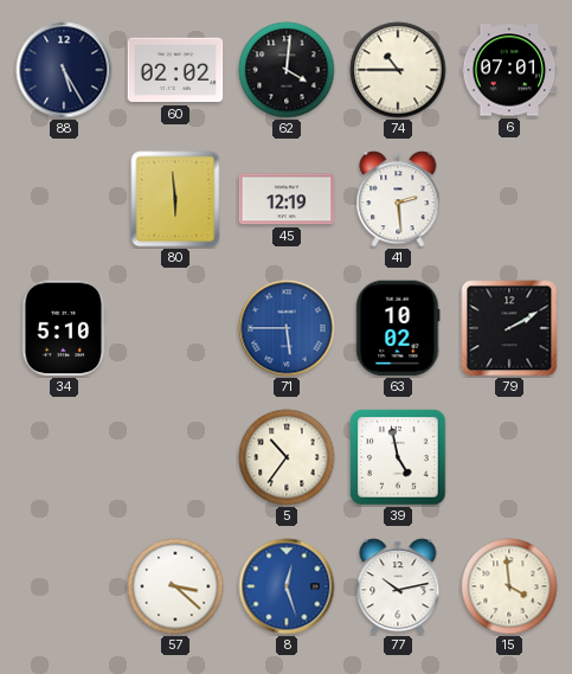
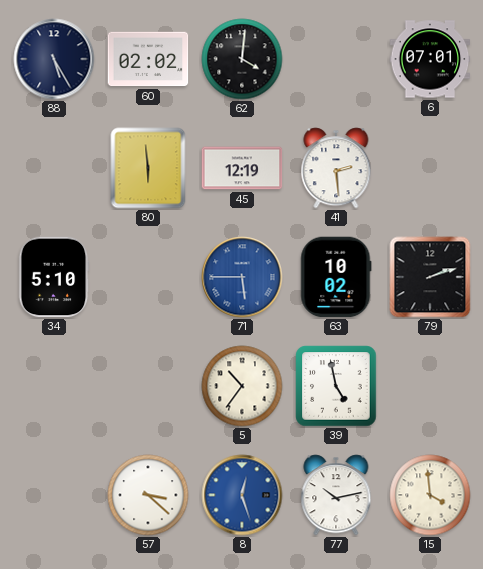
74: 10:45 -> none
79: 2:10 -> 2:12
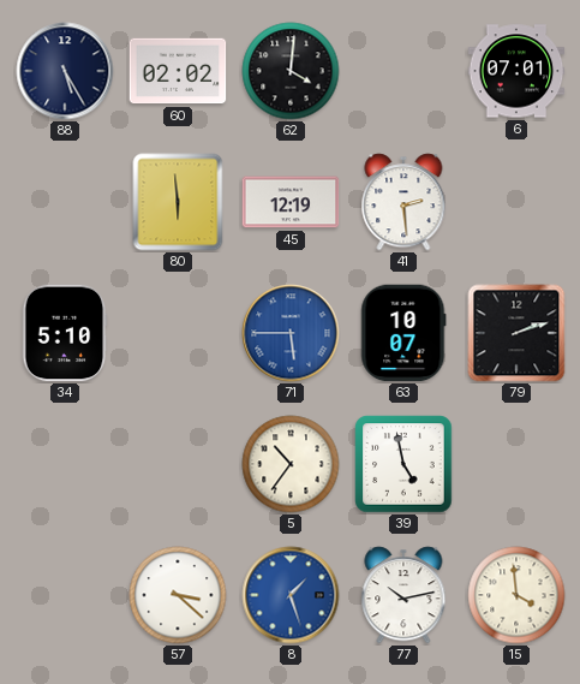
63: 10:02 -> 10:07
8: 12:27 -> 1:27
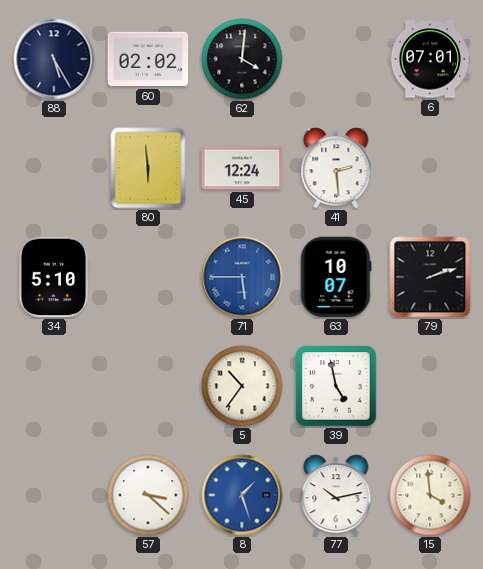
45: 12:19 -> 12:24
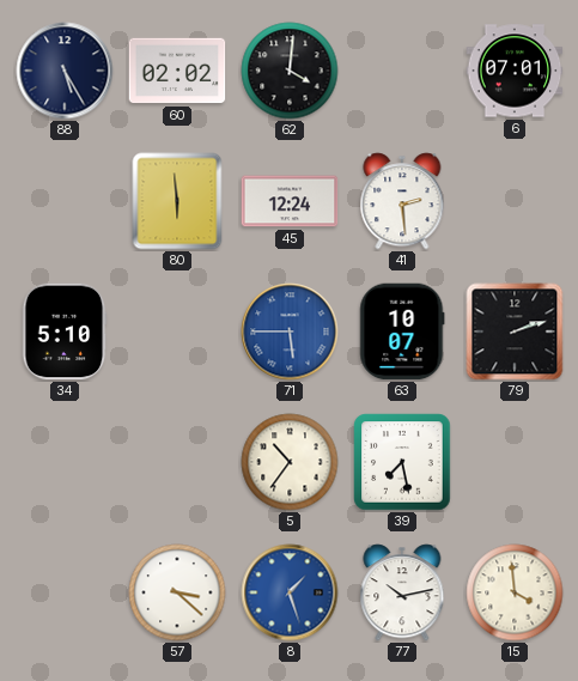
39: 4:58 -> 7:28
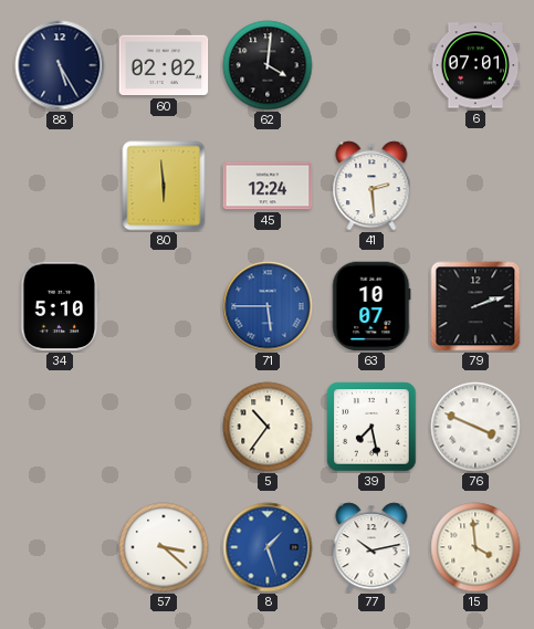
76: none -> 3:49
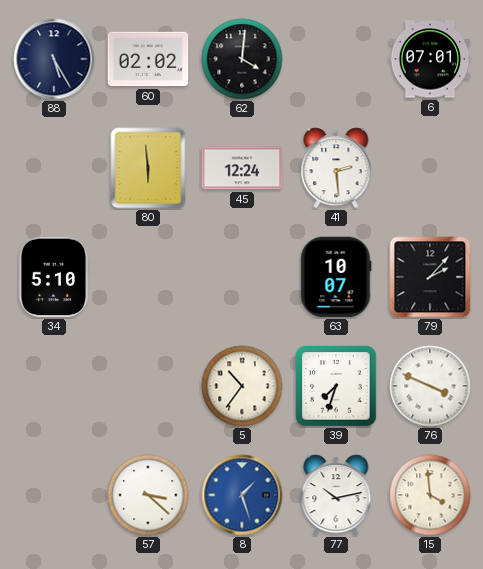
71: 5:45 -> none
79: 2:12 -> 2:07
39: 7:28 -> 7:33
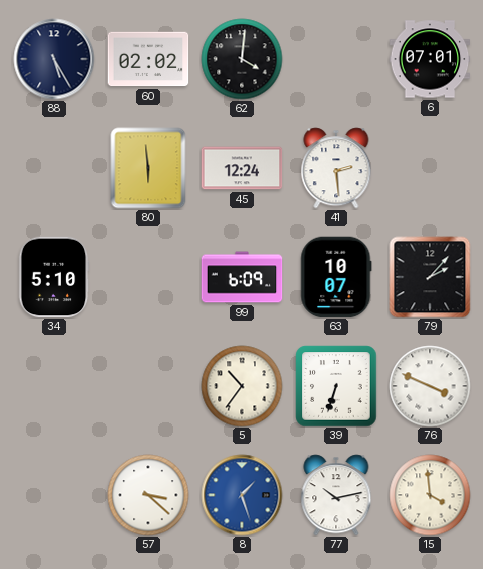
99: none -> 6:09
39: 7:33 -> 6:33
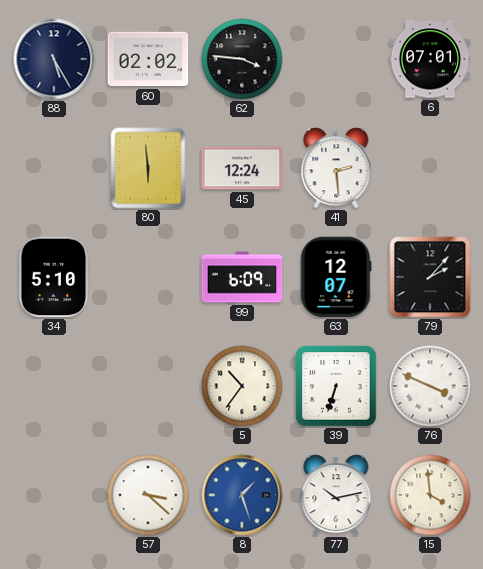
62: 4:01 -> 3:46
63: 10:07 -> 12:07
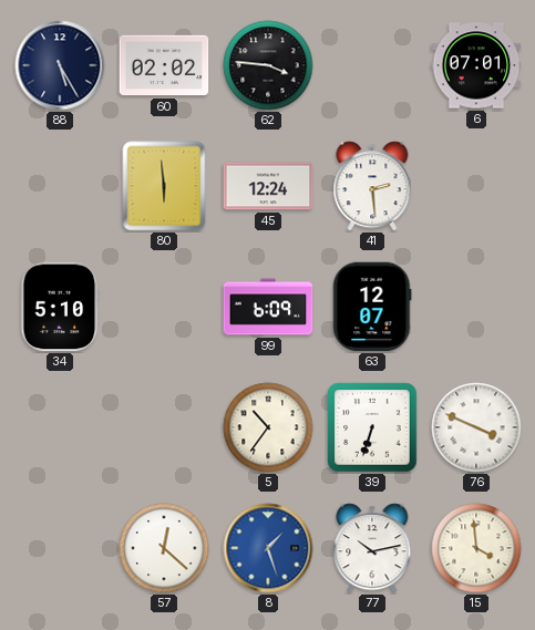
79: 2:07 -> none
57: 3:22 -> 12:22
